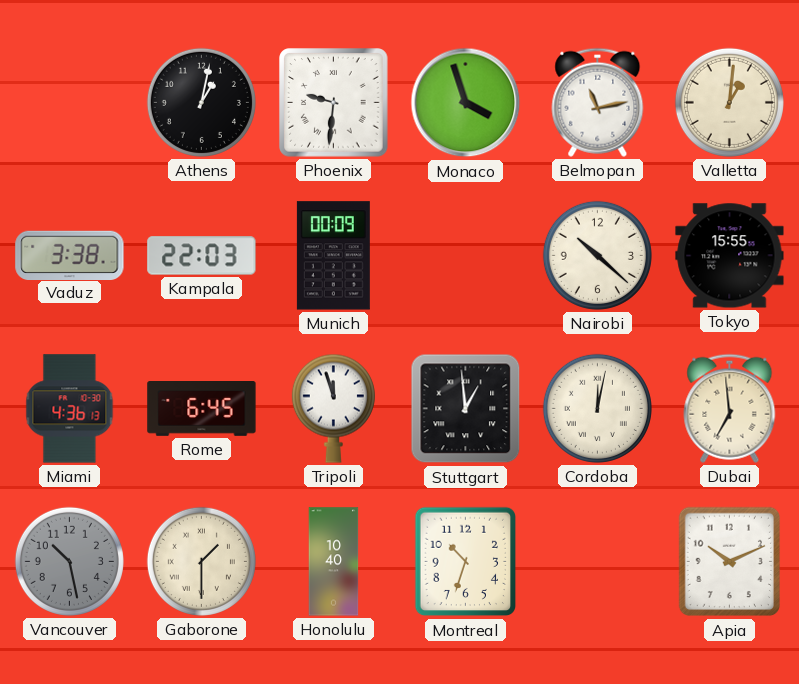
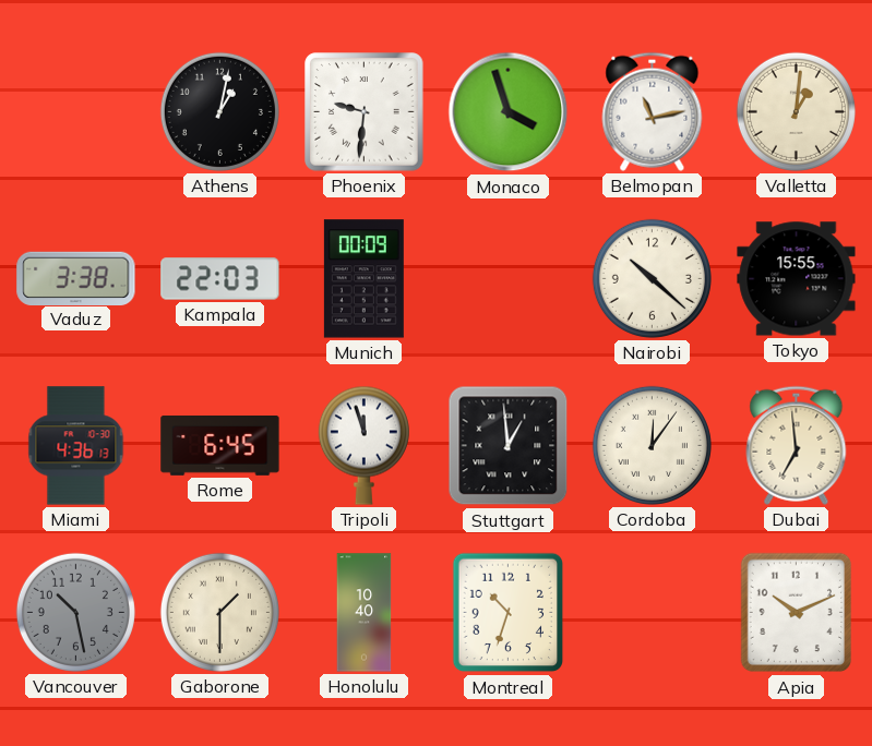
Cordoba: 12:02 -> 12:06
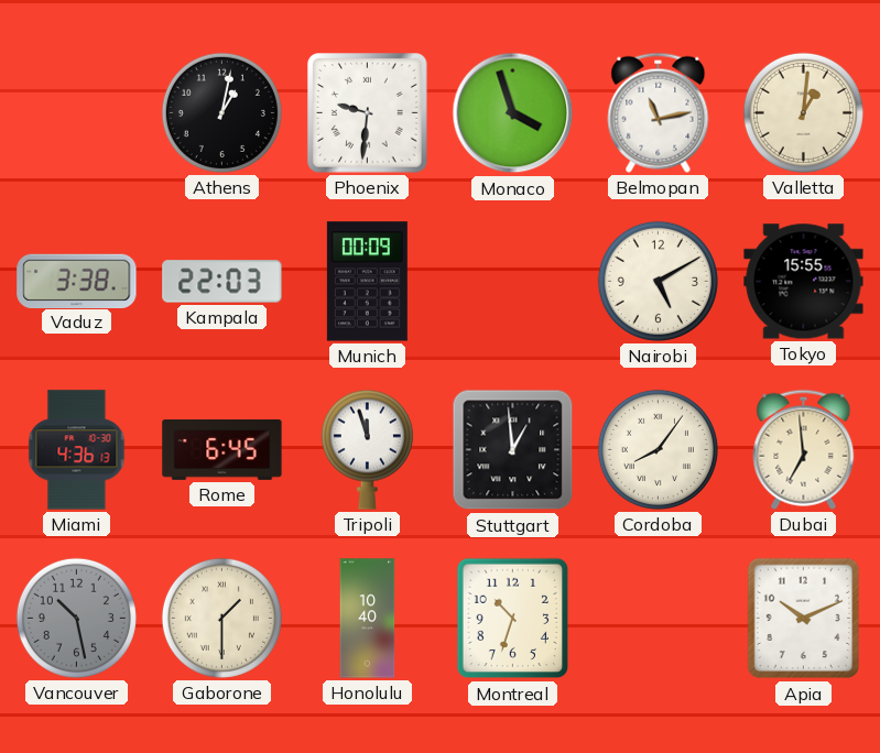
Nairobi: 10:22 -> 5:10
Cordoba: 12:06 -> 8:06
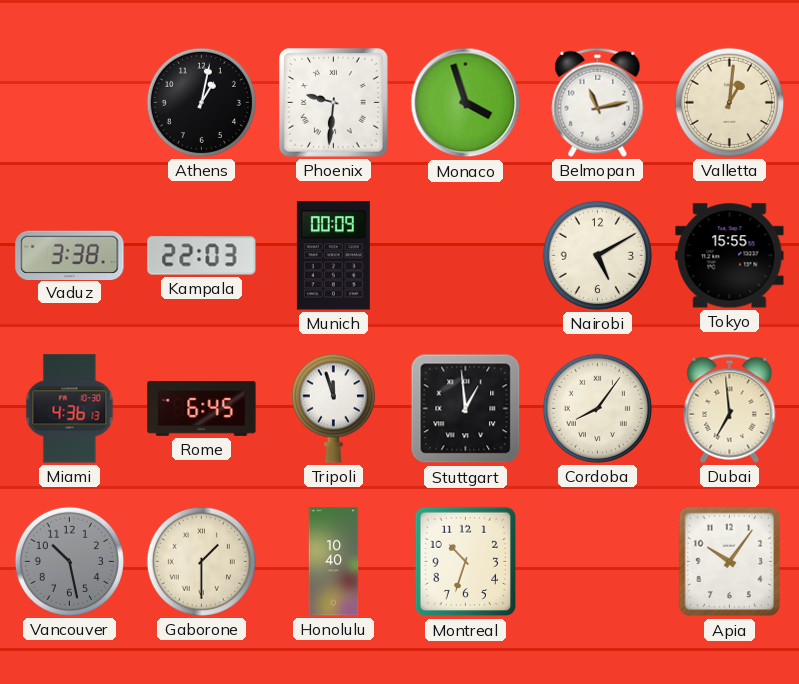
Apia: 10:11 -> 10:06
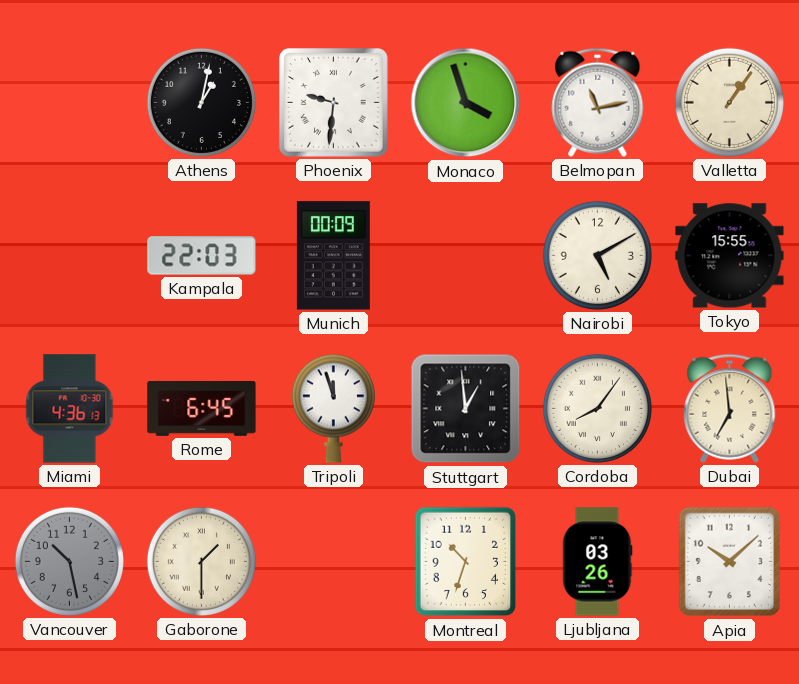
Valletta: 1:01 -> 1:06
Vaduz: 3:38 -> none
Honolulu: 10:40 -> none
Ljubljana: none -> 03:26
Apia: 10:06 -> 10:08
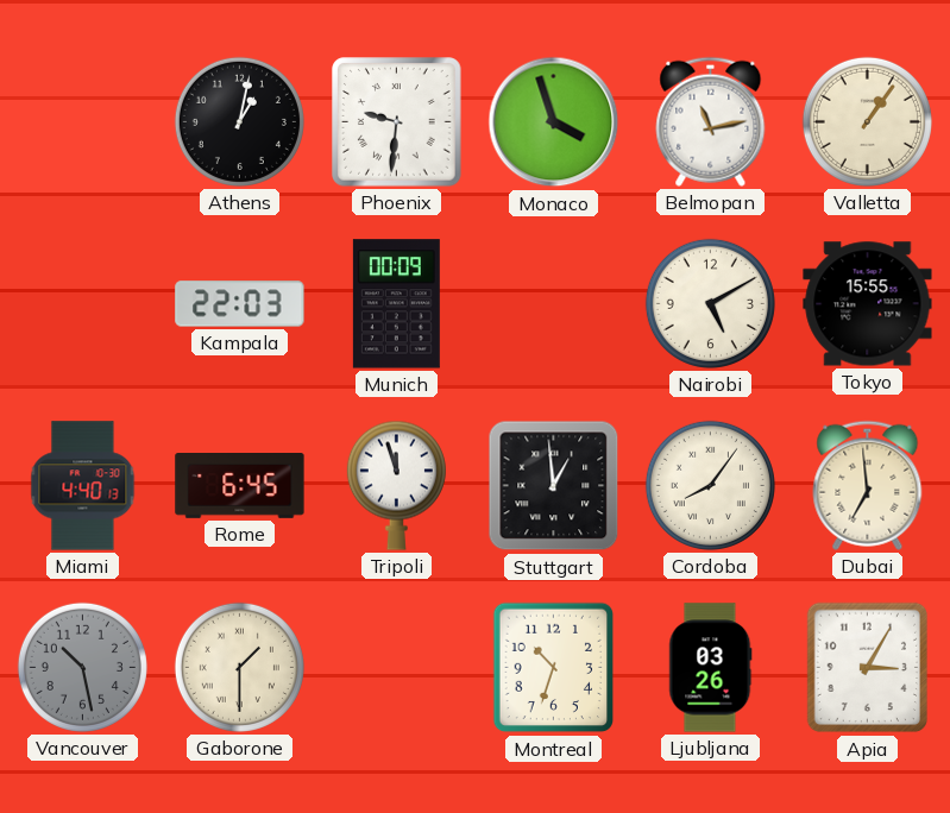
Miami: 4:36 -> 4:40
Apia: 10:08 -> 3:05
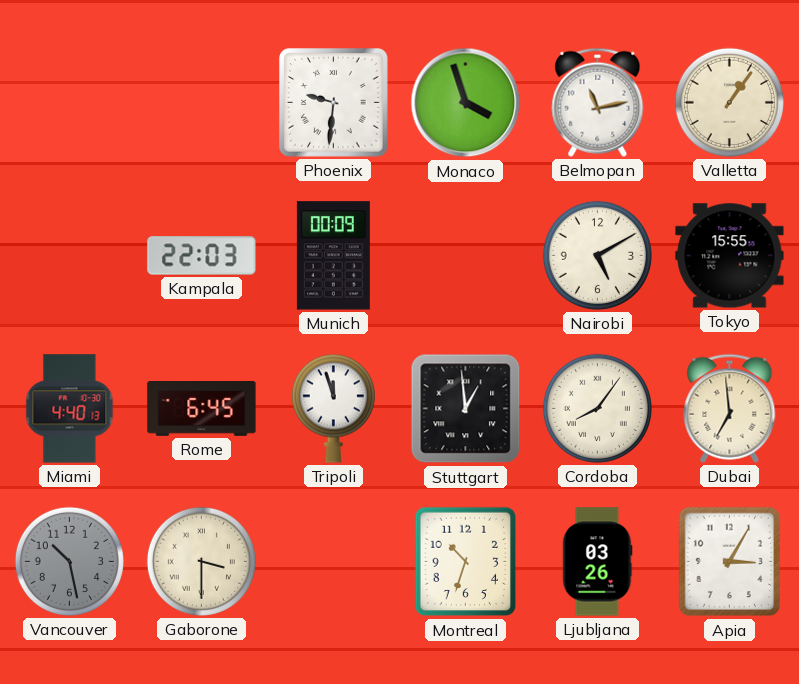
Athens: 1:02 -> none
Gaborone: 1:30 -> 3:30
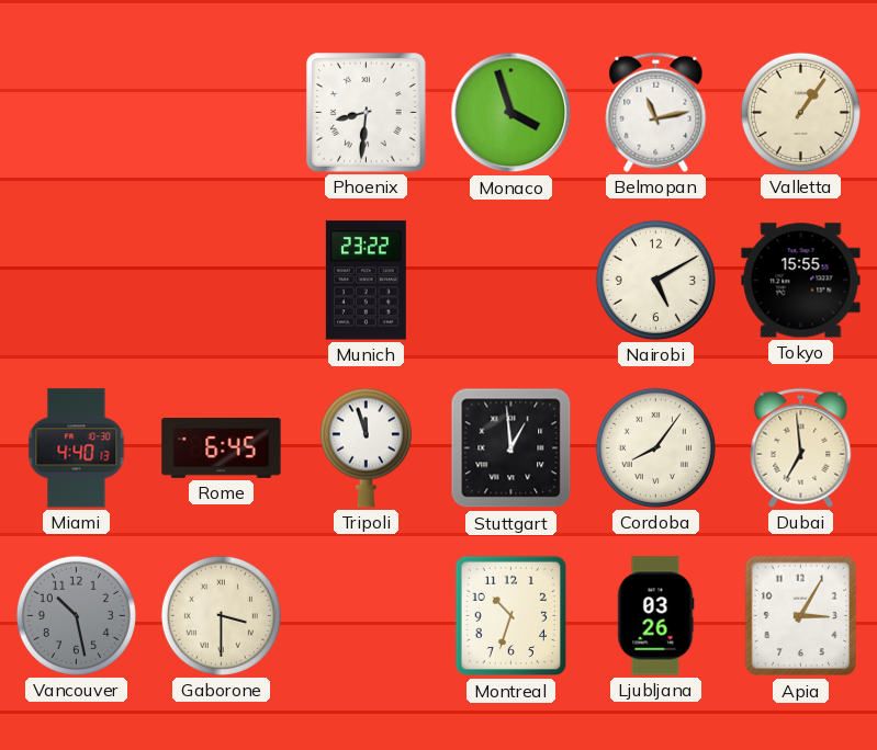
Phoenix: 9:31 -> 8:31
Kampala: 22:03 -> none
Munich: 00:09 -> 23:22
